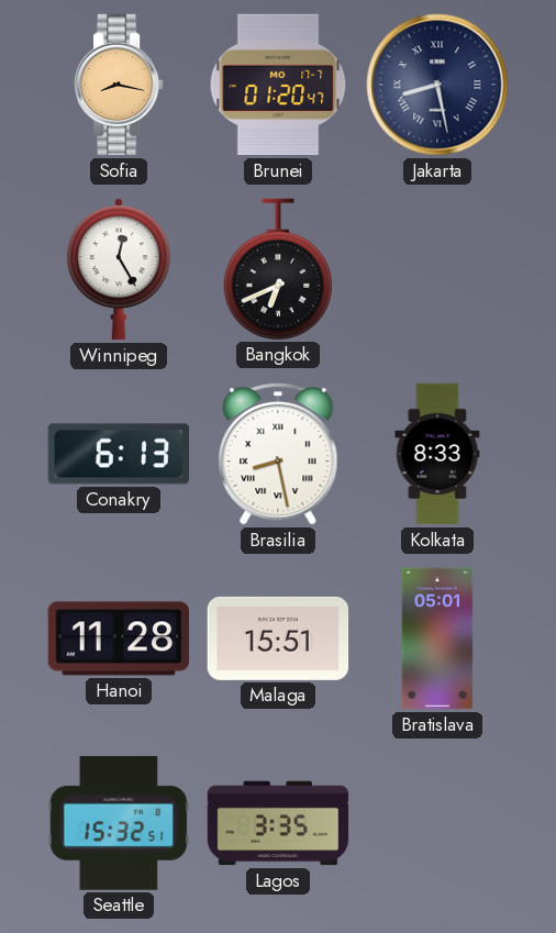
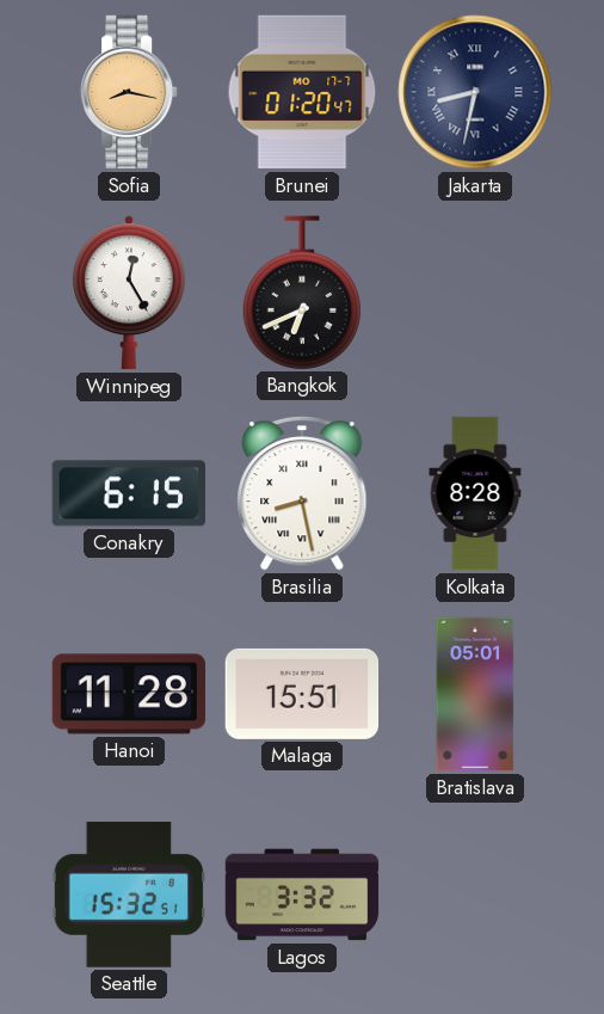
Jakarta: 8:28 -> 8:32
Conakry: 6:13 -> 6:15
Kolkata: 8:33 -> 8:28
Lagos: 3:35 -> 3:32
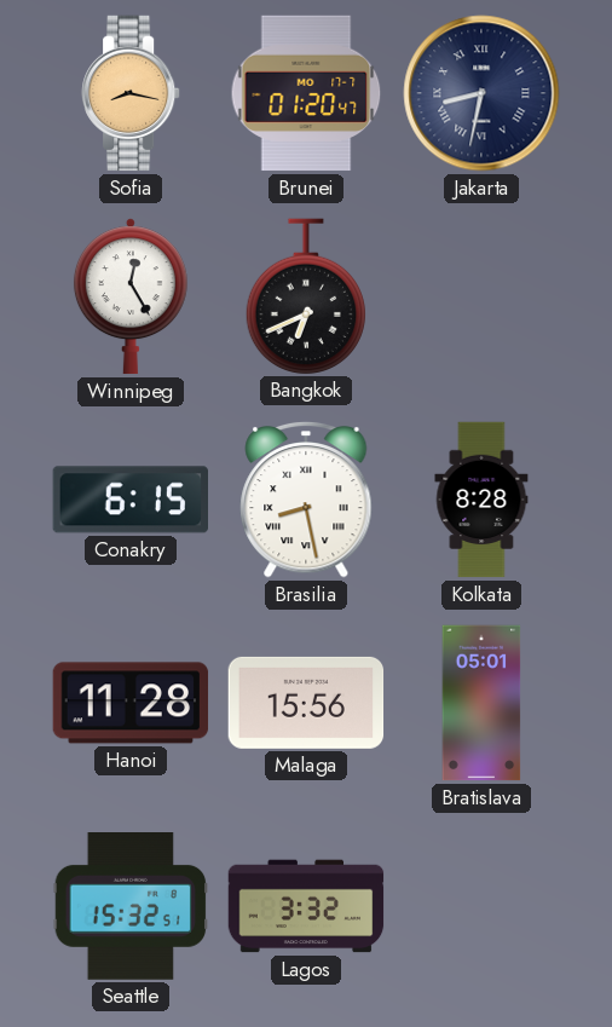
Malaga: 15:51 -> 15:56
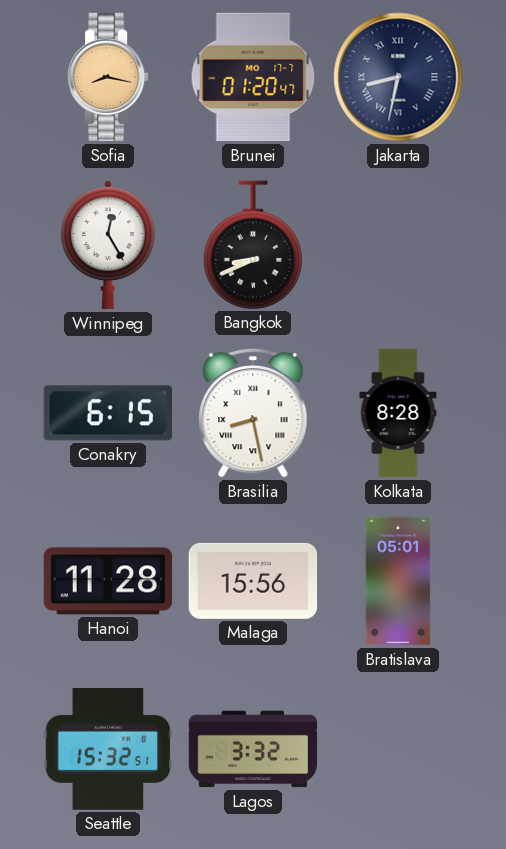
Bangkok: 6:41 -> 8:41
